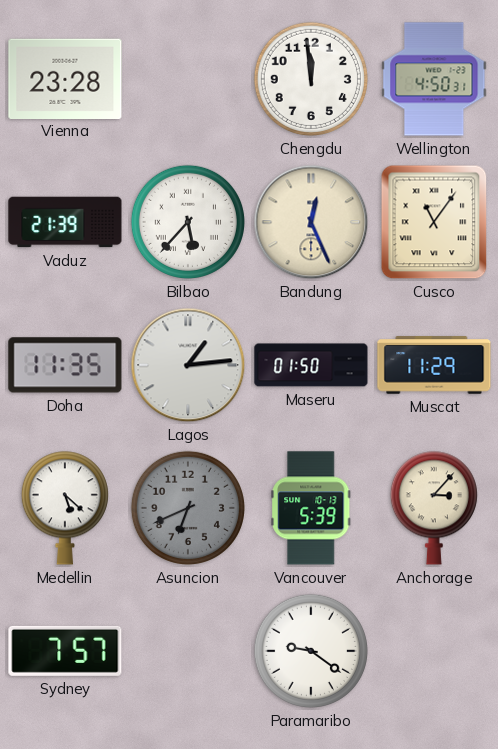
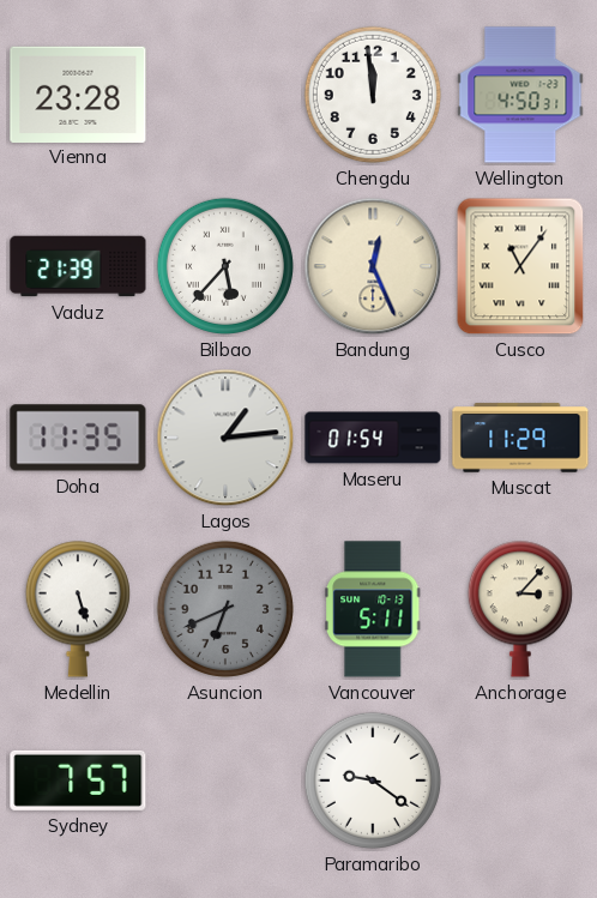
Maseru: 01:50 -> 01:54
Medellin: 5:22 -> 5:27
Vancouver: 5:39 -> 5:11
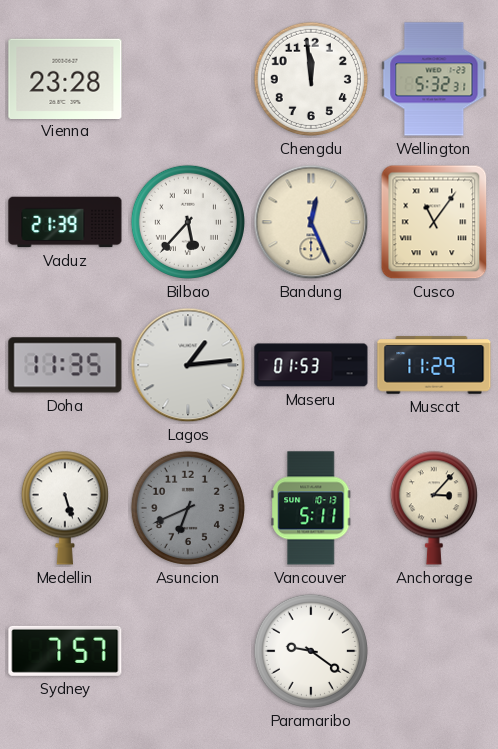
Wellington: 4:50 -> 5:32
Maseru: 01:54 -> 01:53
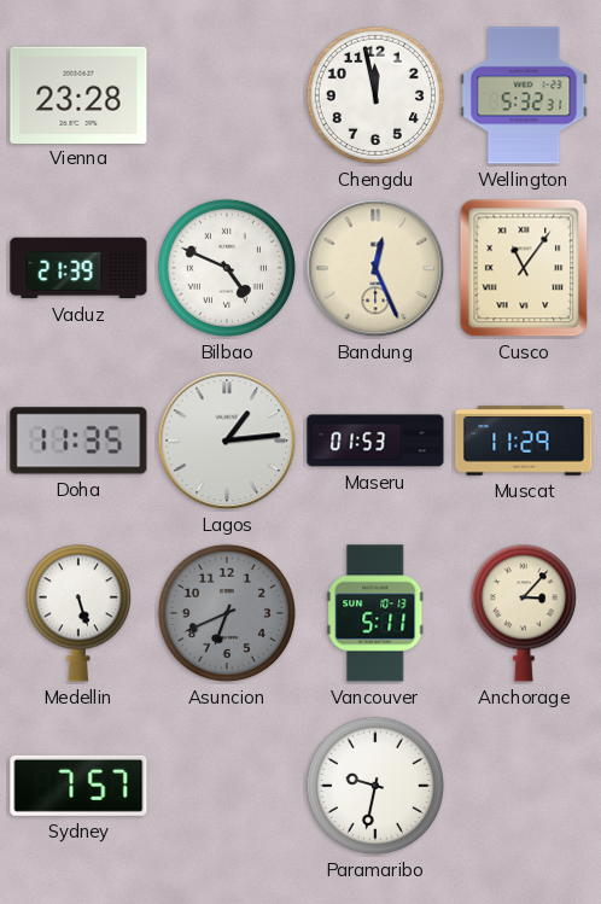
Chengdu: 11:59 -> 11:58
Bilbao: 5:37 -> 4:49
Paramaribo: 9:21 -> 9:32
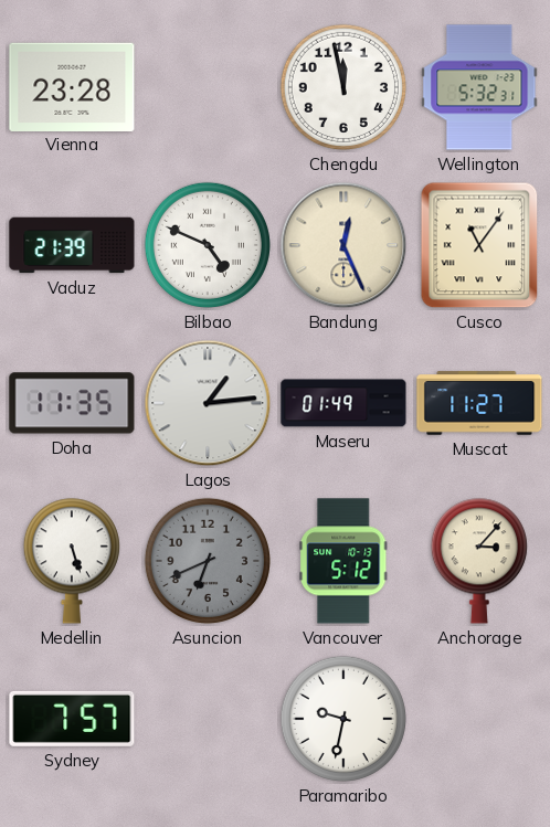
Maseru: 01:53 -> 01:49
Muscat: 11:29 -> 11:27
Vancouver: 5:11 -> 5:12
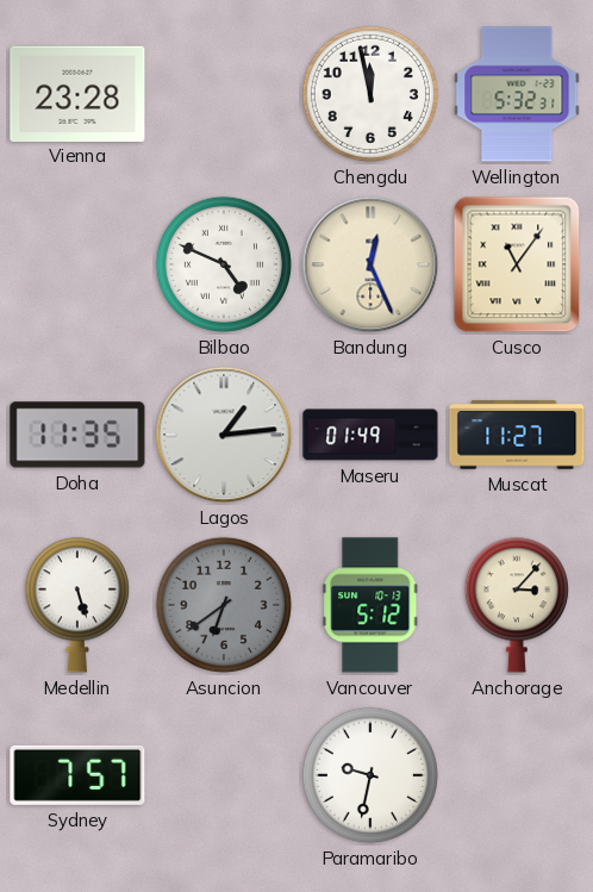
Vaduz: 21:39 -> none
Asuncion: 6:41 -> 6:39
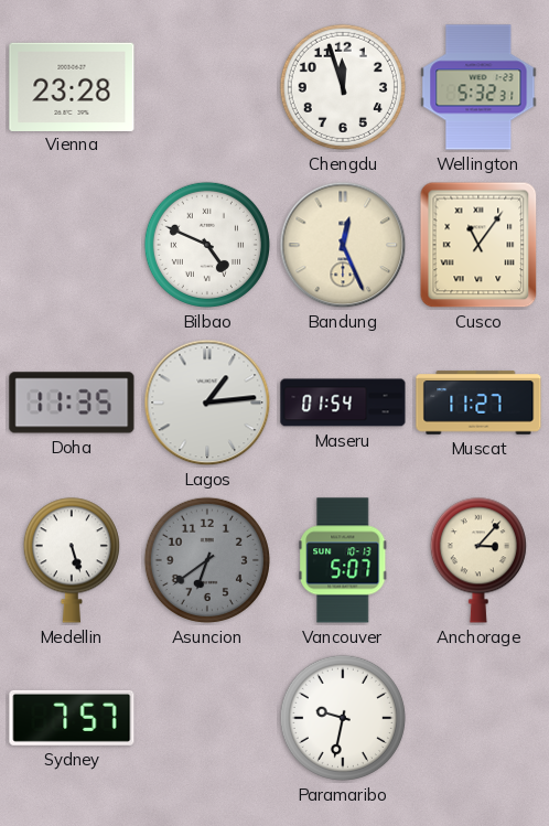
Chengdu: 11:58 -> 11:57
Maseru: 01:49 -> 01:54
Vancouver: 5:12 -> 5:07
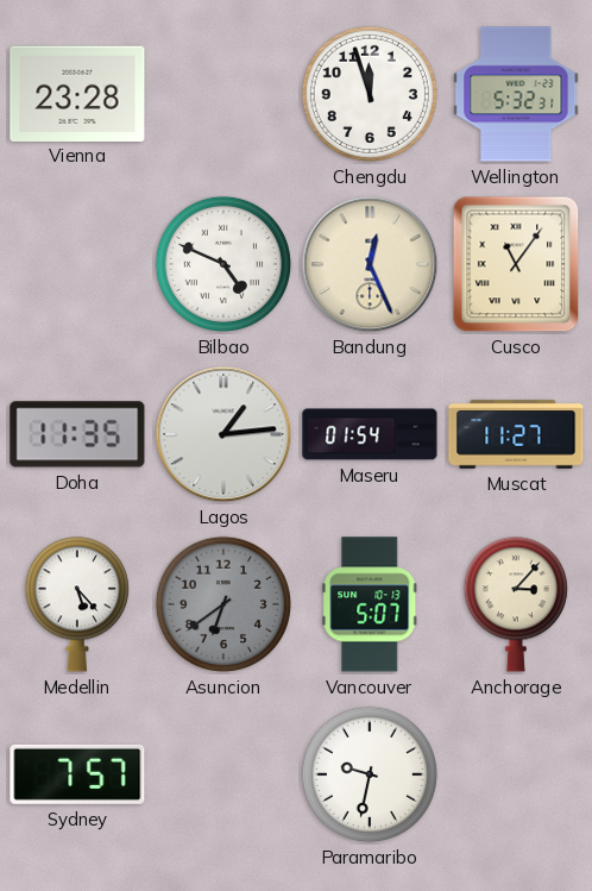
Medellin: 5:27 -> 5:23
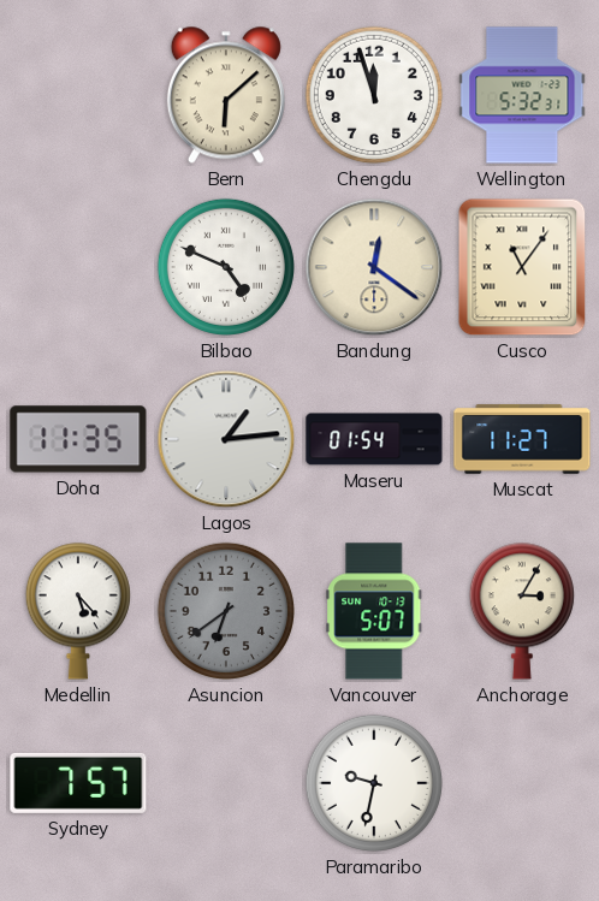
Vienna: 23:28 -> none
Bern: none -> 6:08
Bandung: 12:26 -> 12:21
Anchorage: 3:07 -> 3:05
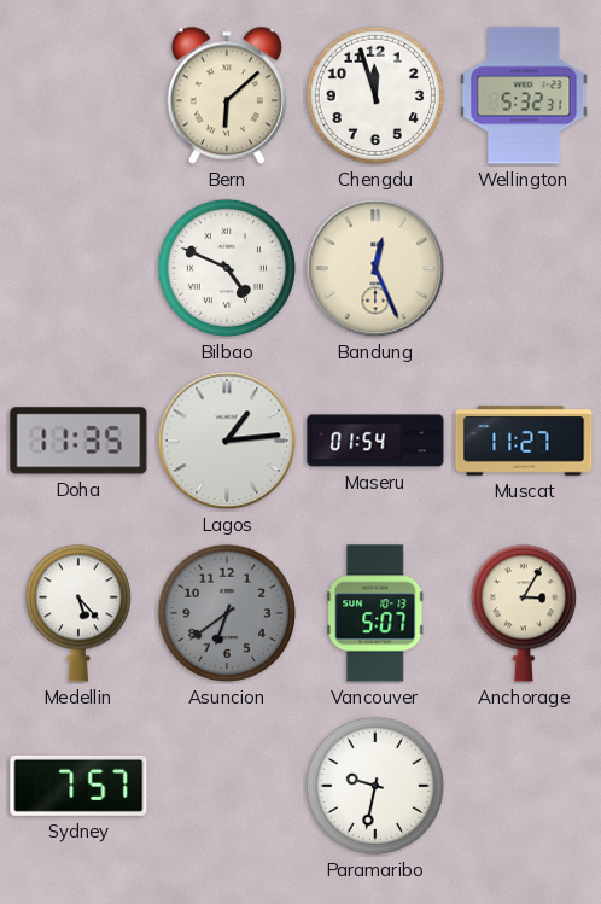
Bandung: 12:21 -> 12:26
Cusco: 11:06 -> none
